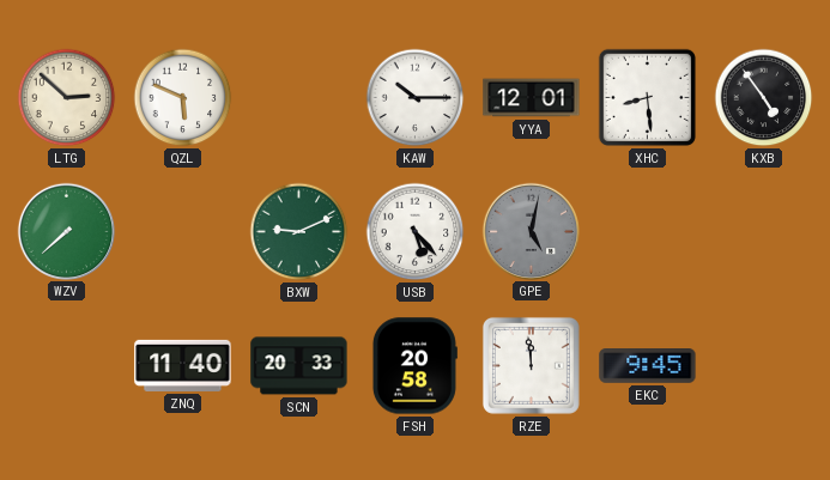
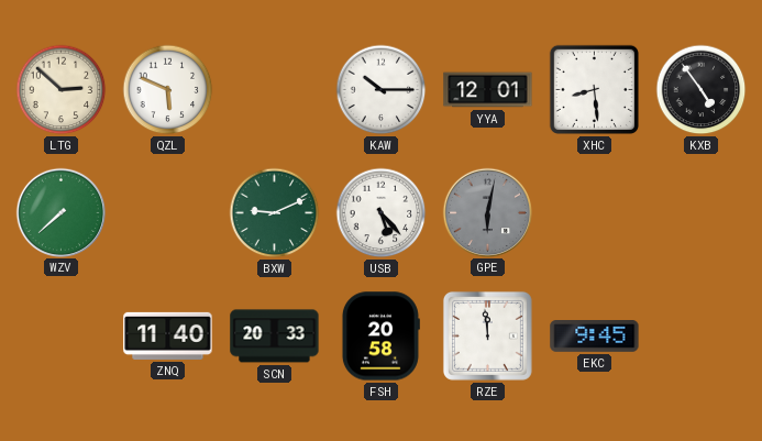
GPE: 5:02 -> 6:02
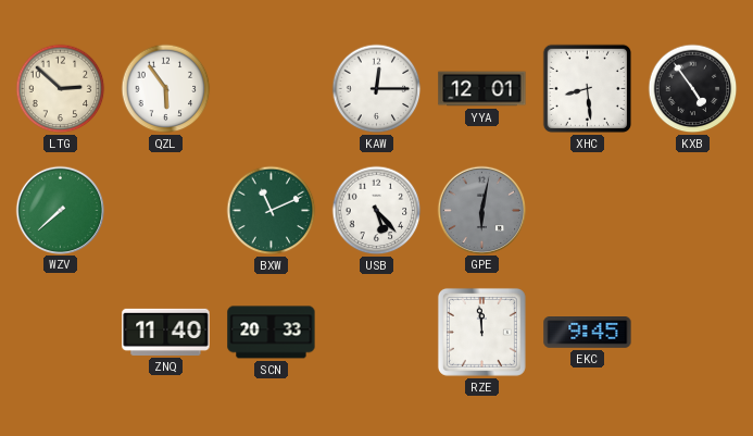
QZL: 5:49 -> 5:54
KAW: 10:15 -> 12:15
BXW: 9:11 -> 11:11
FSH: 20:58 -> none
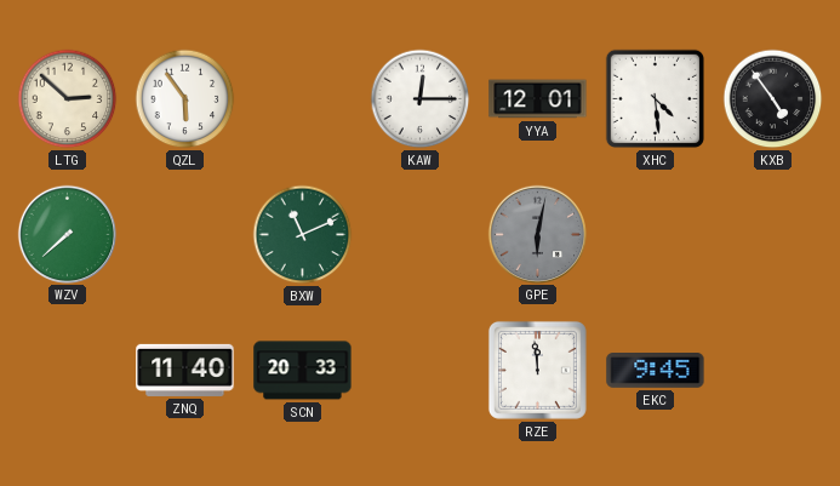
XHC: 8:29 -> 4:29
USB: 5:23 -> none
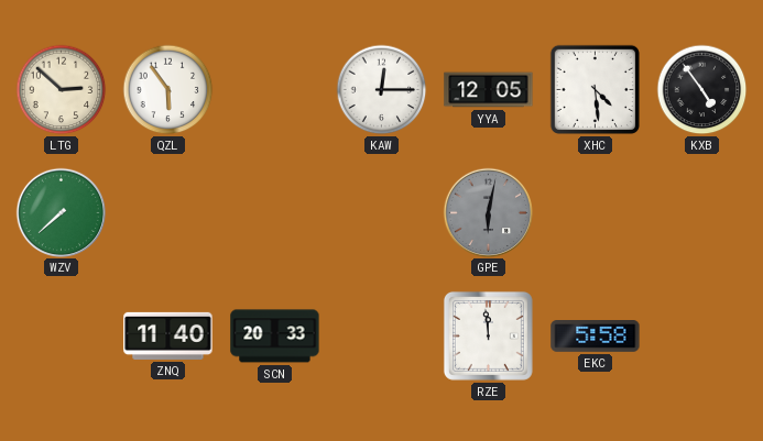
YYA: 12:01 -> 12:05
BXW: 11:11 -> none
EKC: 9:45 -> 5:58
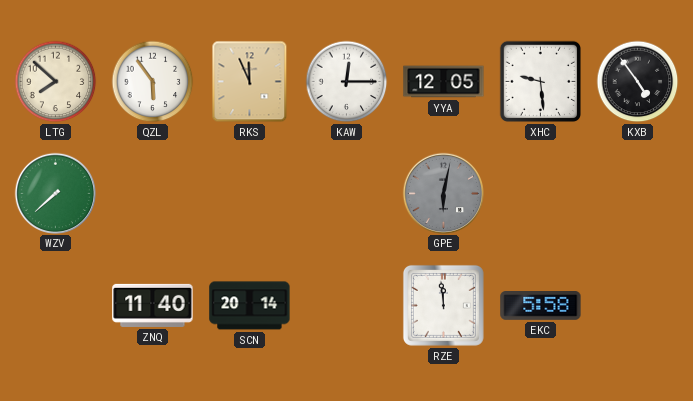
LTG: 2:52 -> 7:52
RKS: none -> 11:56
XHC: 4:29 -> 9:29
SCN: 20:33 -> 20:14
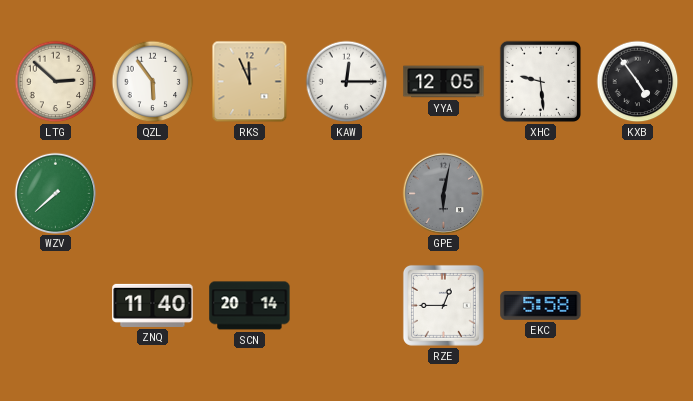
LTG: 7:52 -> 2:52
RZE: 11:59 -> 12:45
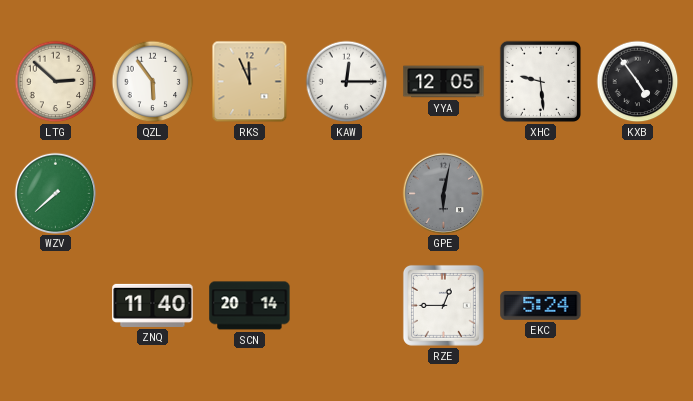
EKC: 5:58 -> 5:24
